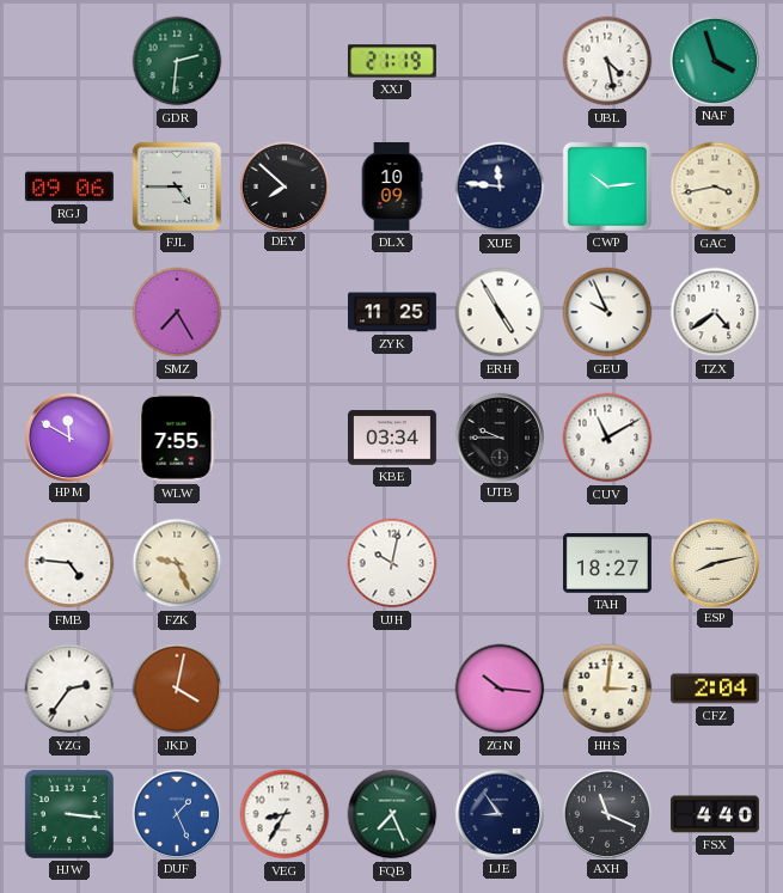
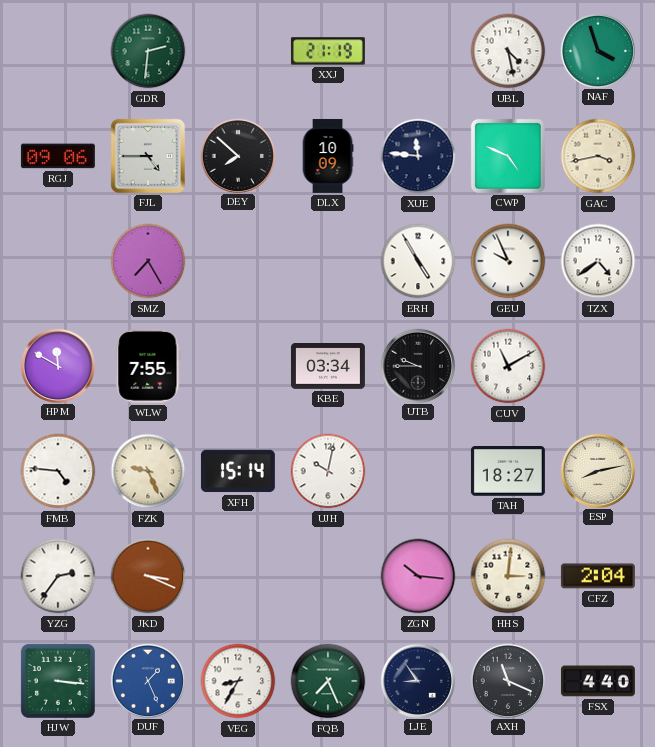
CWP: 10:14 -> 4:49
ZYK: 11:25 -> none
XFH: none -> 15:14
JKD: 4:02 -> 3:19
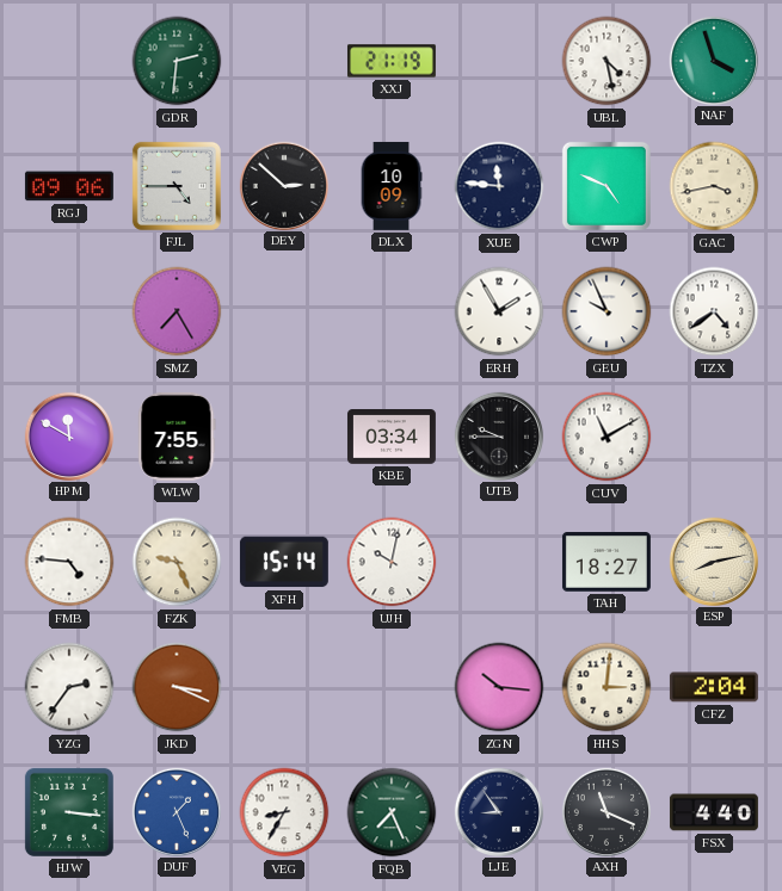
DEY: 7:52 -> 2:52
ERH: 4:55 -> 1:55
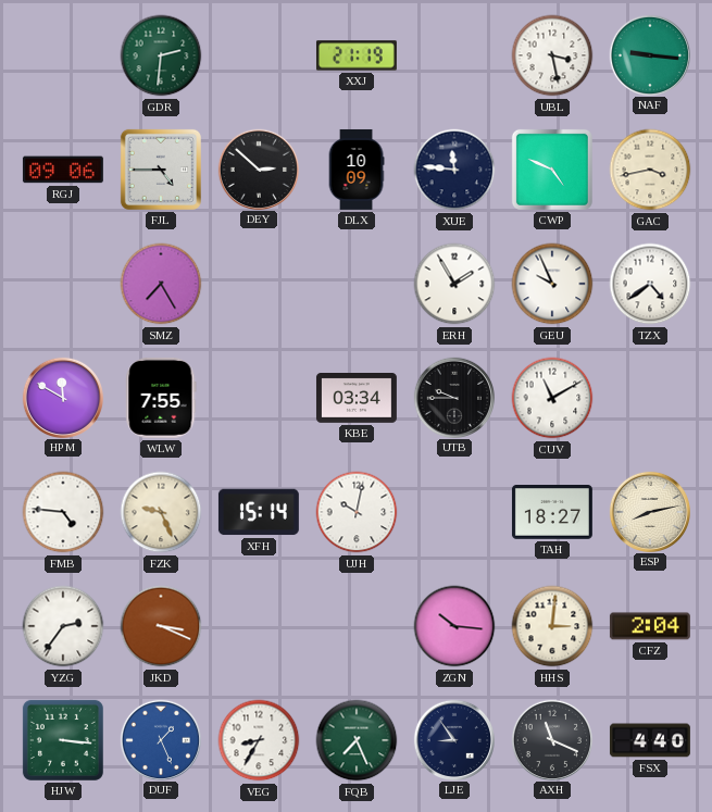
UBL: 4:28 -> 3:28
NAF: 3:57 -> 9:16
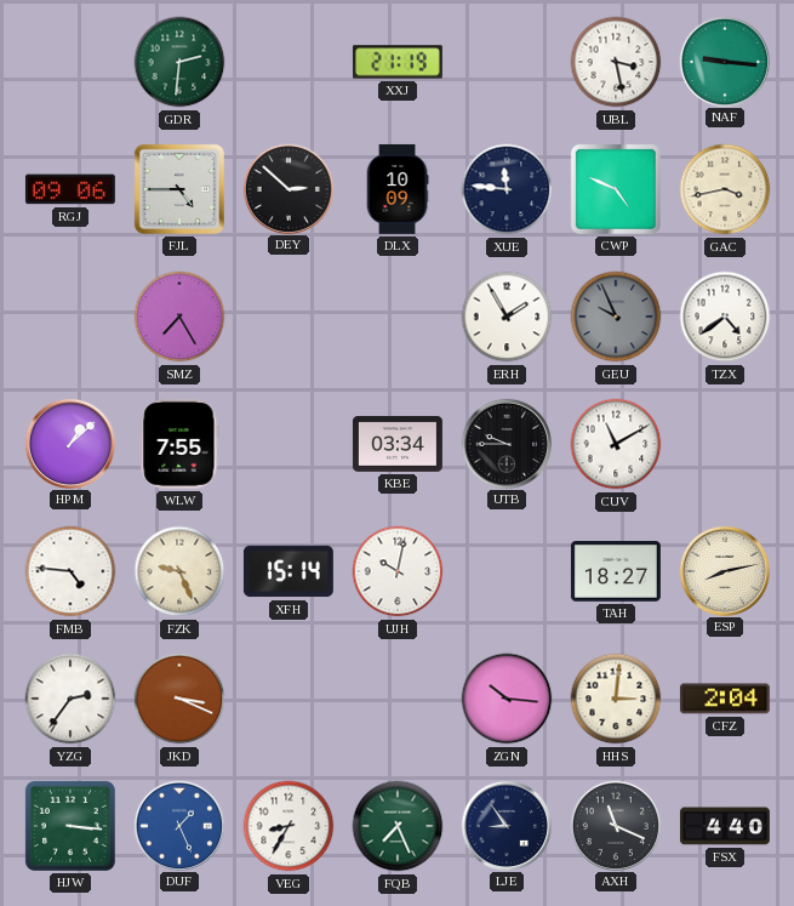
GEU dial: white -> grey
HPM: 11:50 -> 1:08
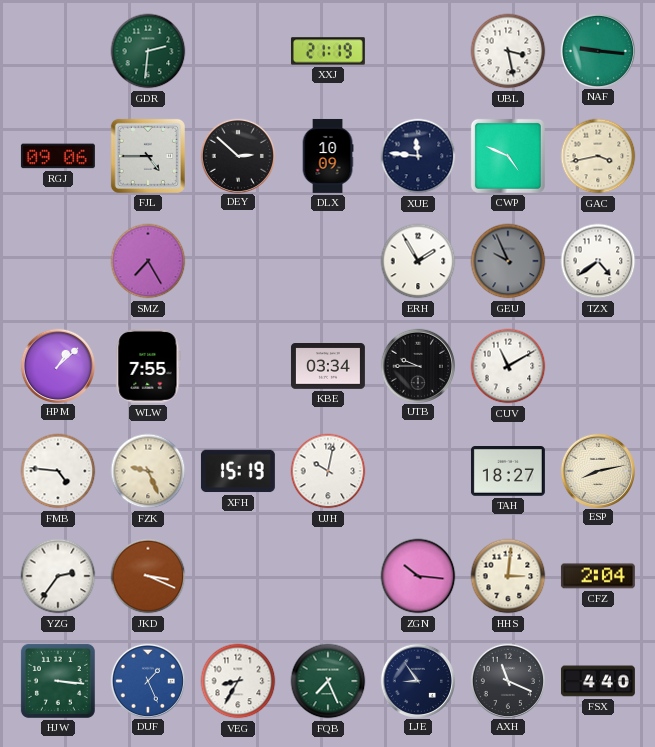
XFH: 15:14 -> 15:19
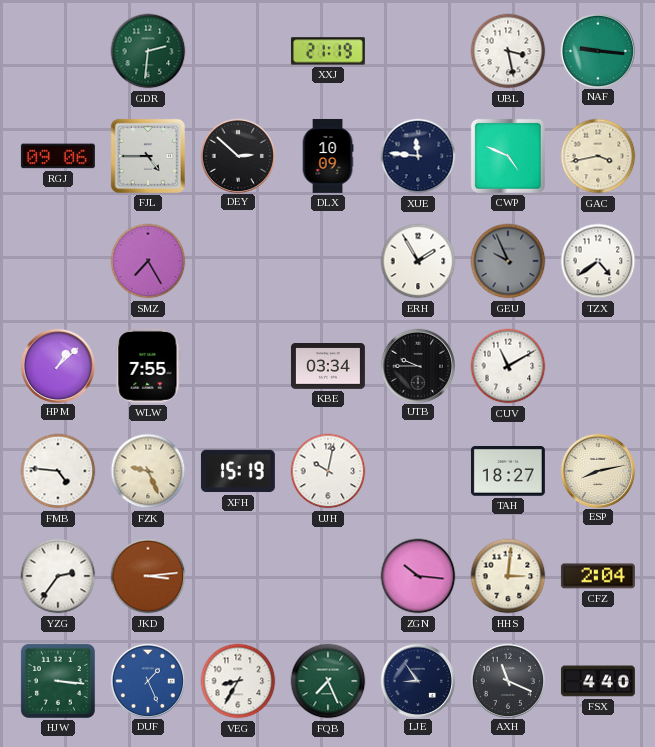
JKD: 3:19 -> 3:14
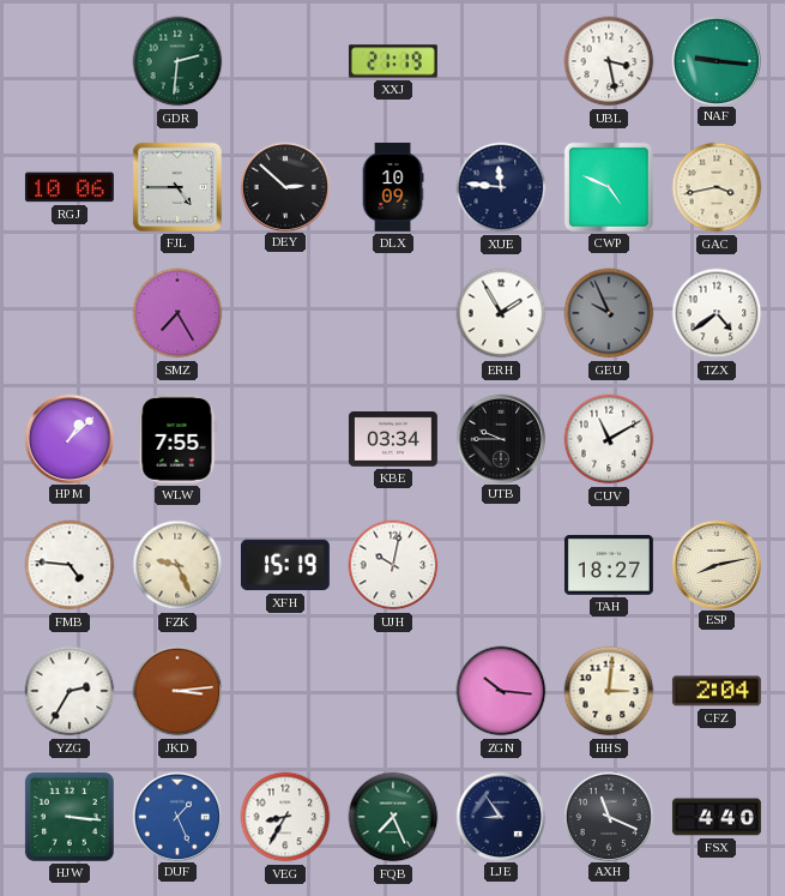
RGJ: 09:06 -> 10:06
YZG: 2:36 -> 2:35
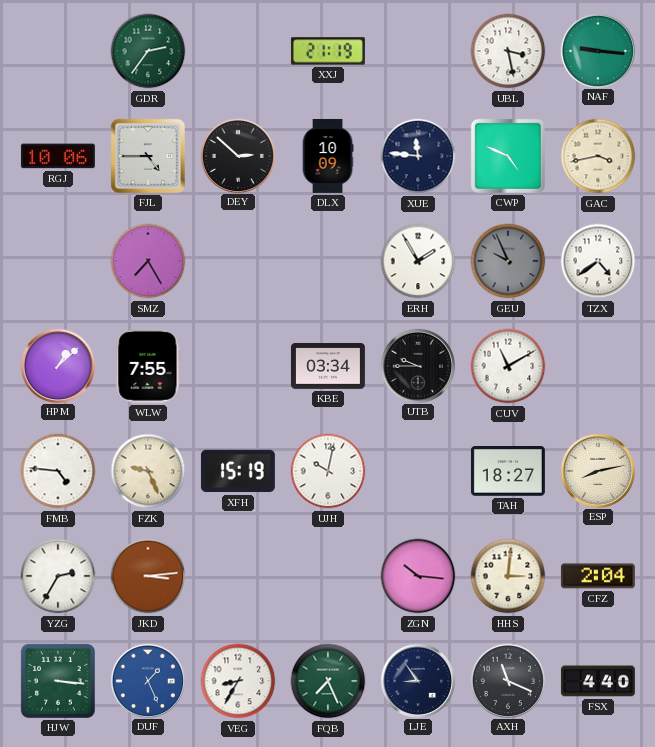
GDR: 2:31 -> 2:36
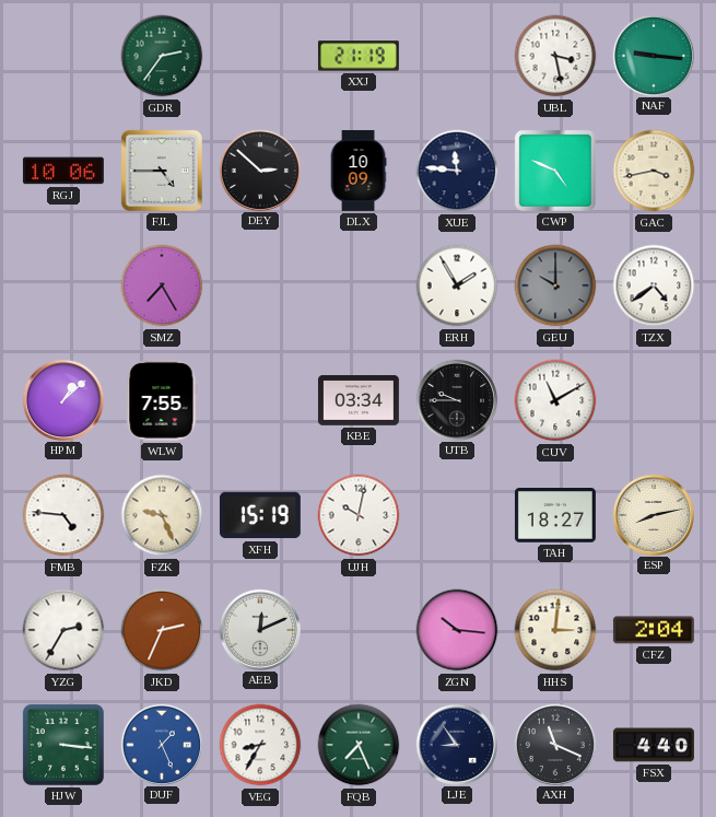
GEU: 9:56 -> 10:00
JKD: 3:14 -> 2:34
AEB: none -> 12:11
